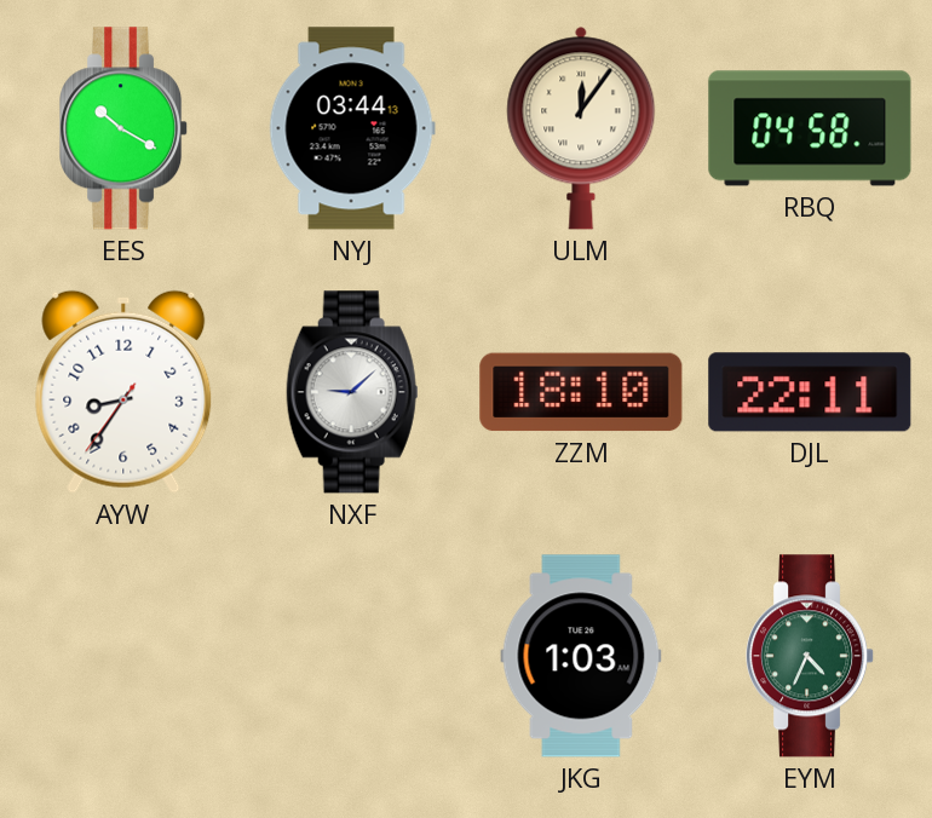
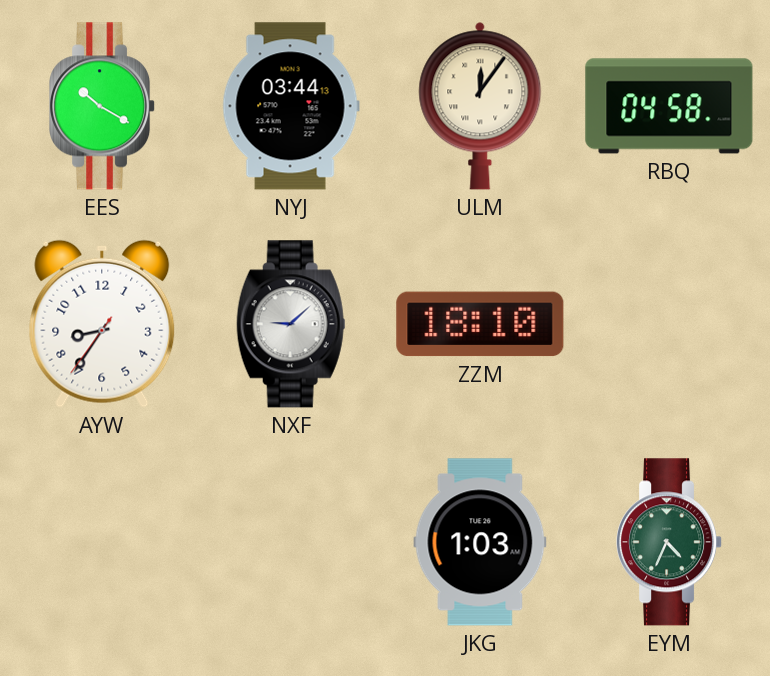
DJL: 22:11 -> none
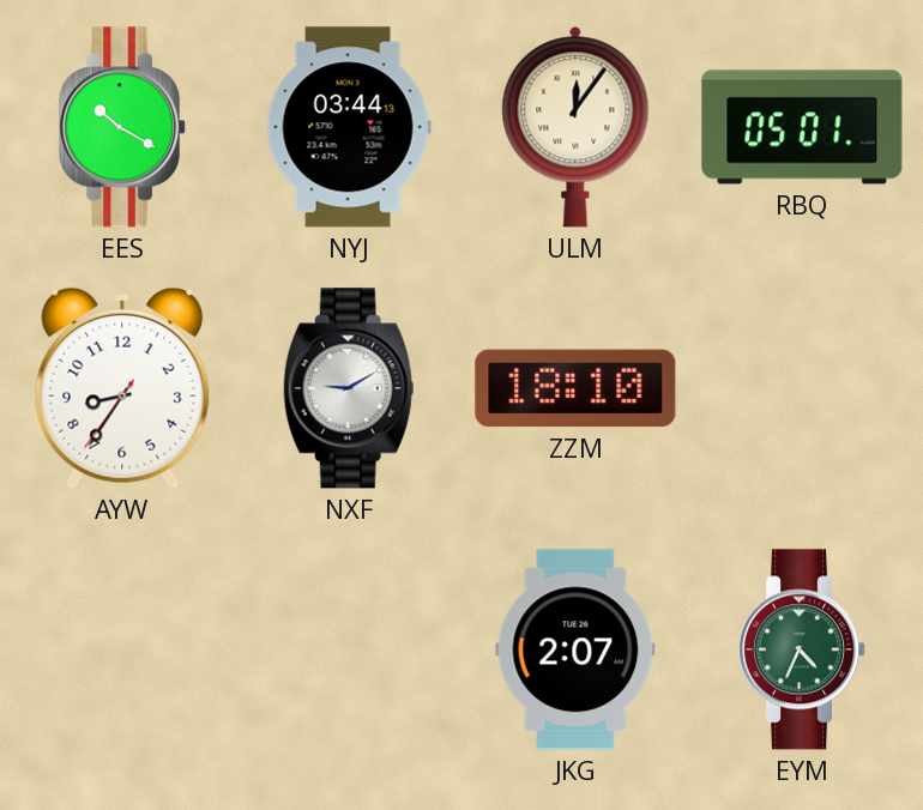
RBQ: 04:58 -> 05:01
NXF: 9:08 -> 9:10
JKG: 1:03 -> 2:07
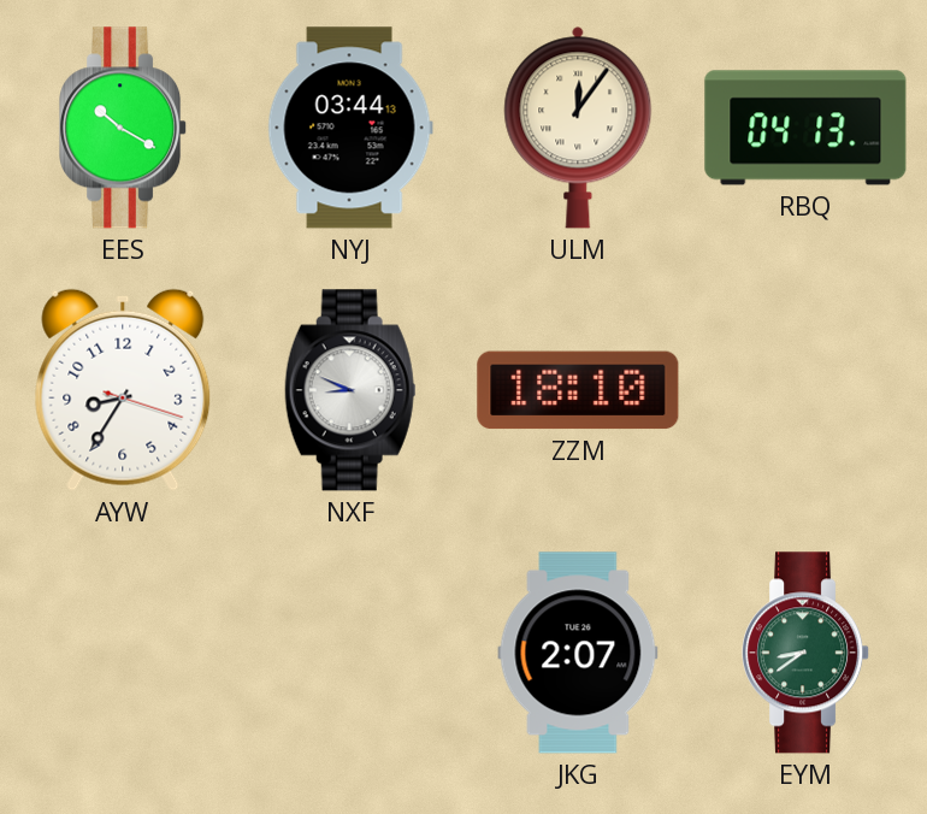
RBQ: 05:01 -> 04:13
AYW: 8:35:36 -> 8:35:18
NXF: 9:10 -> 8:49
EYM: 4:34 -> 8:39
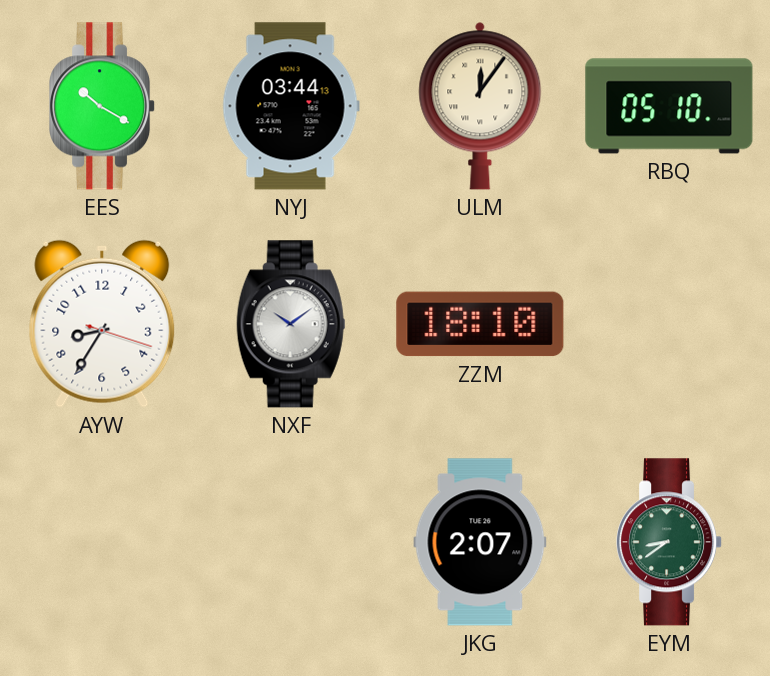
RBQ: 04:13 -> 05:10
NXF: 8:49 -> 10:09
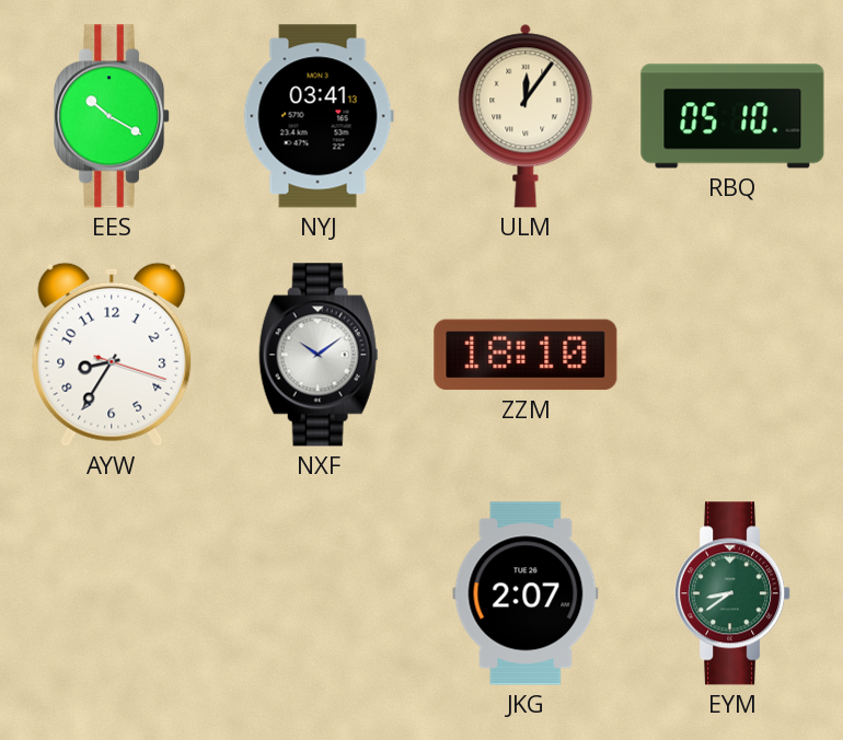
NYJ: 03:44 -> 03:41
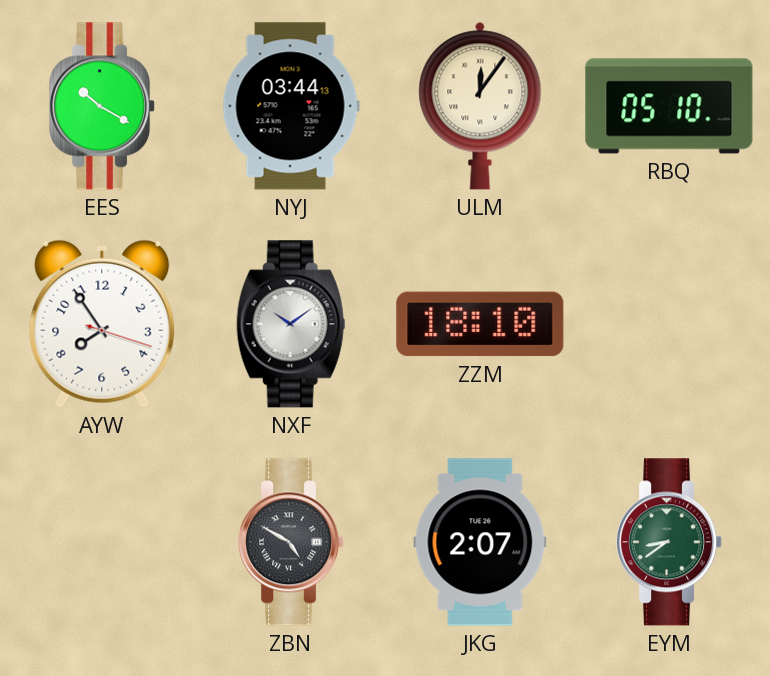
NYJ: 03:41 -> 03:44
AYW: 8:35 -> 7:54
ZBN: none -> 4:50
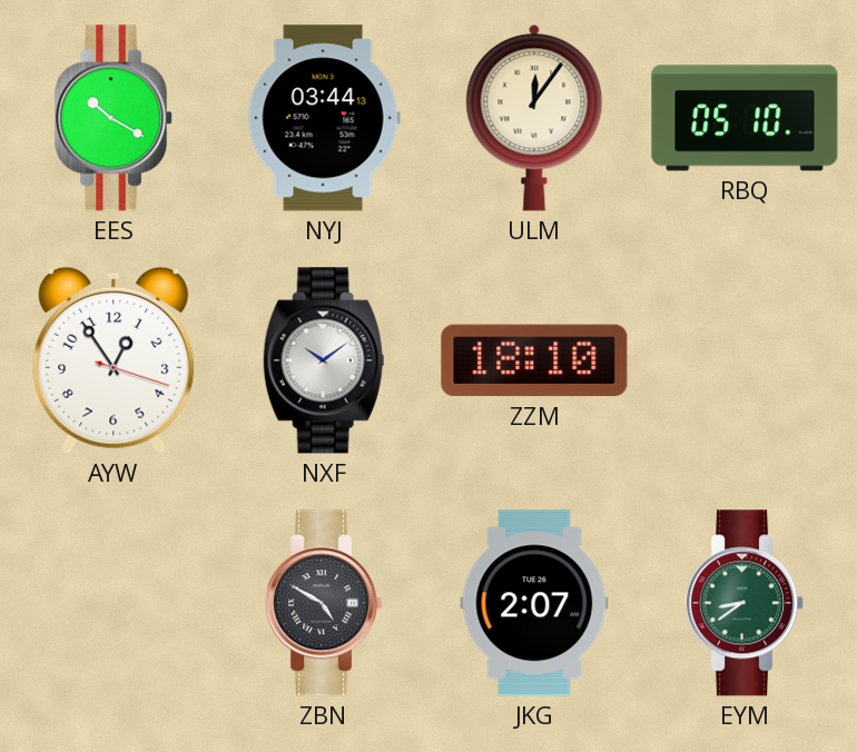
AYW: 7:54 -> 12:54
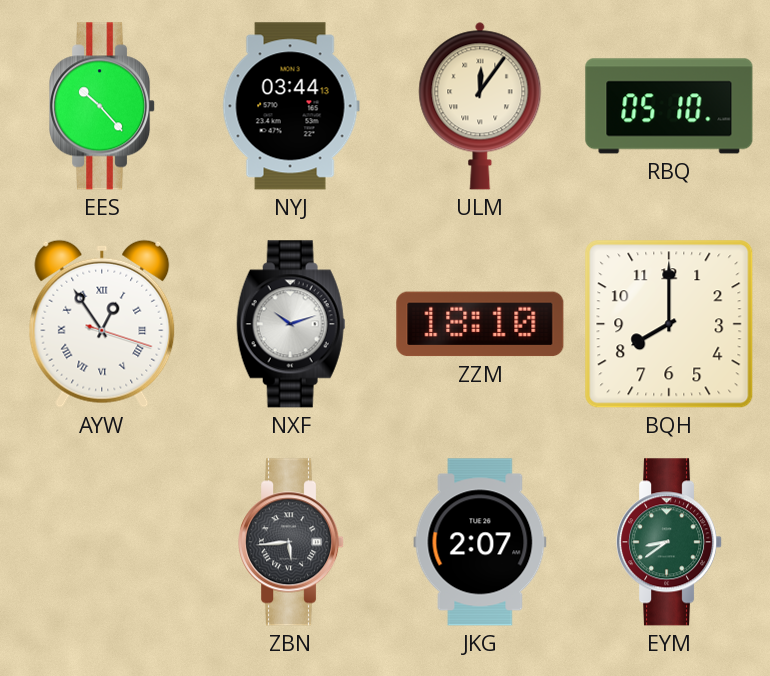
EES: 10:20 -> 10:23
AYW numerals: Arabic -> Roman
NXF: 10:09 -> 10:12
BQH: none -> 8:00
ZBN: 4:50 -> 5:44
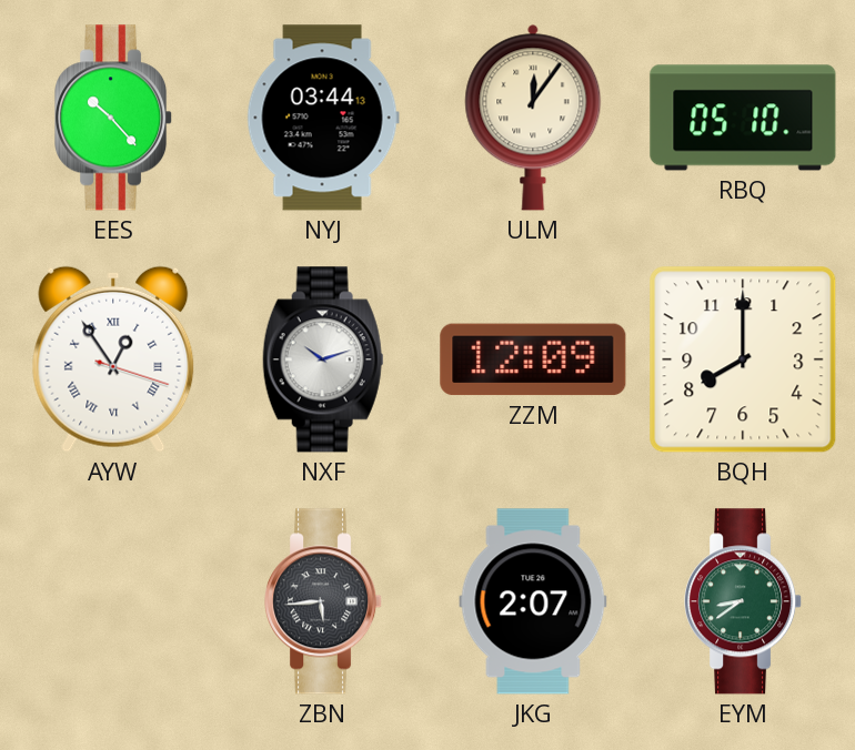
ZZM: 18:10 -> 12:09
